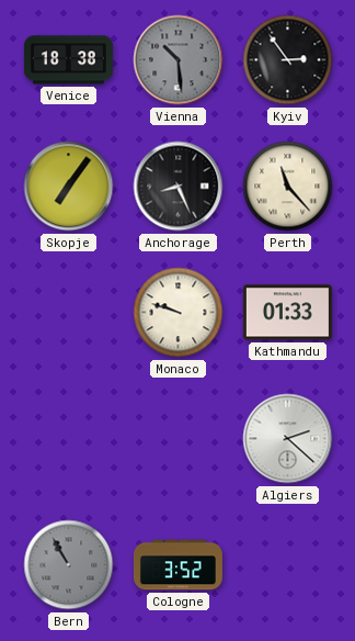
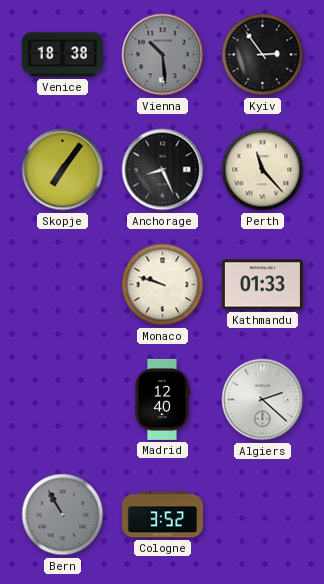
Madrid: none -> 12:40
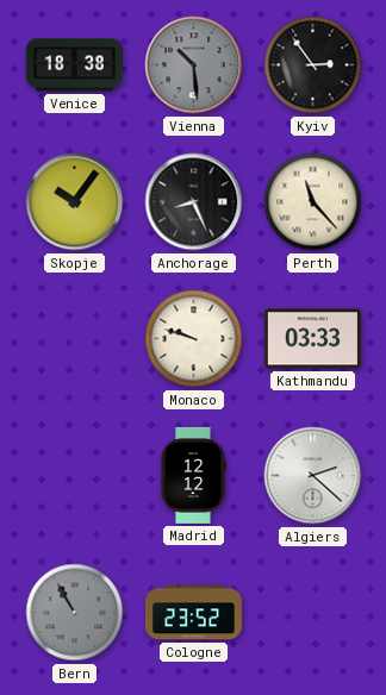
Skopje: 7:06 -> 10:06
Kathmandu: 01:33 -> 03:33
Madrid: 12:40 -> 12:12
Cologne: 3:52 -> 23:52
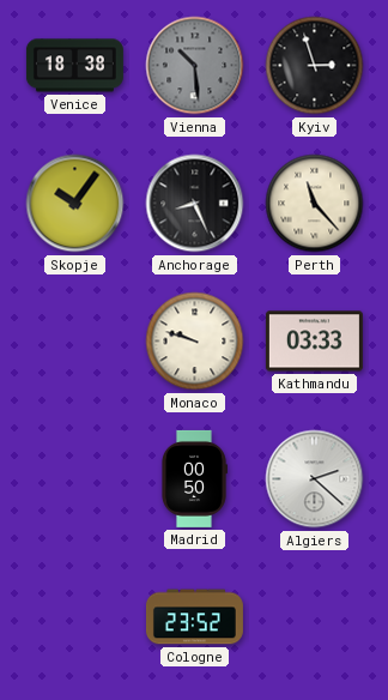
Kyiv: 2:54 -> 2:57
Madrid: 12:12 -> 00:50
Bern: 10:55 -> none
